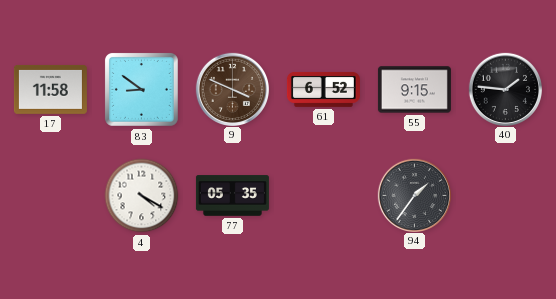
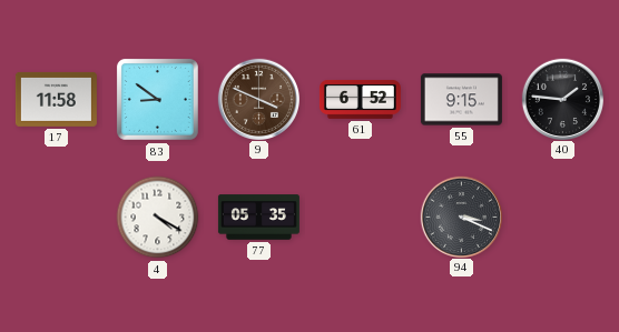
94: 1:36 -> 3:19
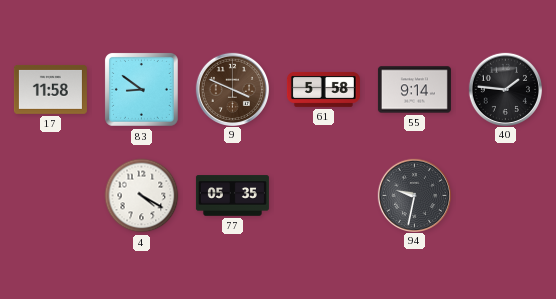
61: 6:52 -> 5:58
55: 9:15 -> 9:14
94: 3:19 -> 9:32
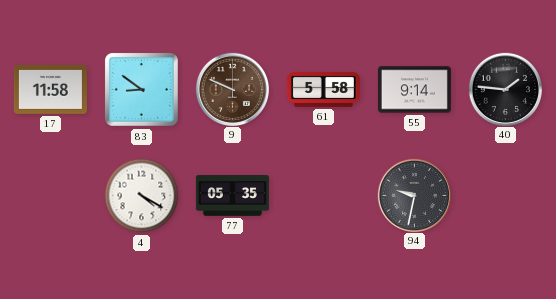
9: 3:49 -> 9:49
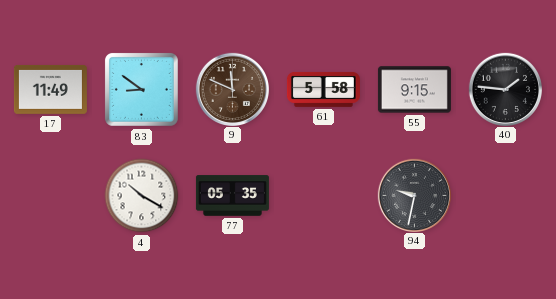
17: 11:58 -> 11:49
9: 9:49 -> 11:49
55: 9:14 -> 9:15
4: 4:20 -> 10:20
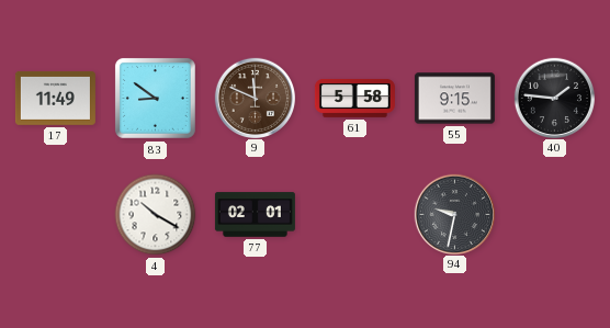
77: 05:35 -> 02:01
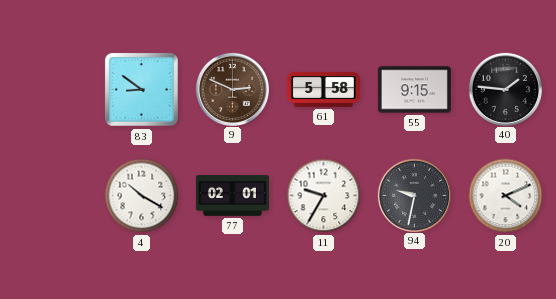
17: 11:49 -> none
9: 11:49 -> 2:49
11: none -> 9:35
20: none -> 4:11
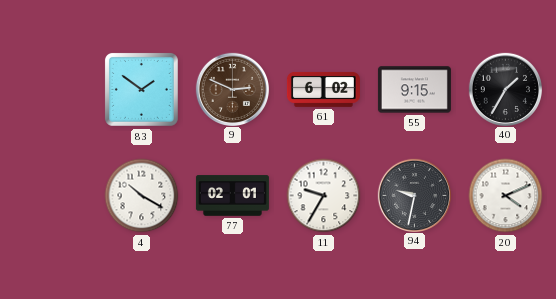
83: 8:51 -> 1:51
61: 5:58 -> 6:02
40: 1:46 -> 1:35
